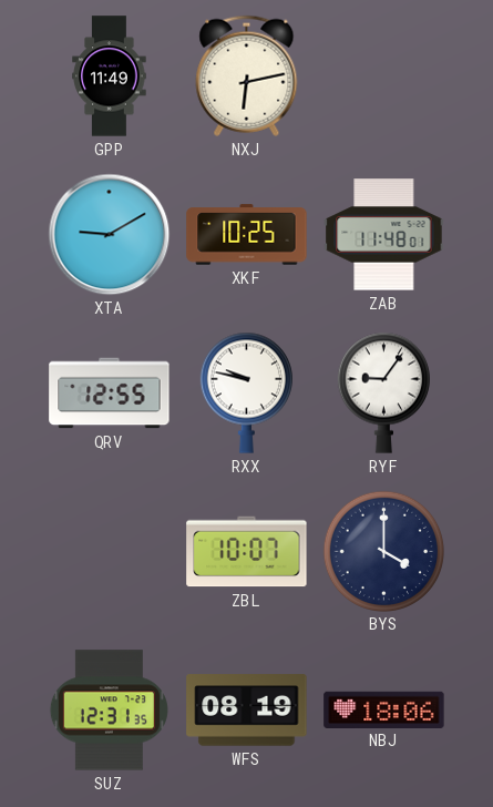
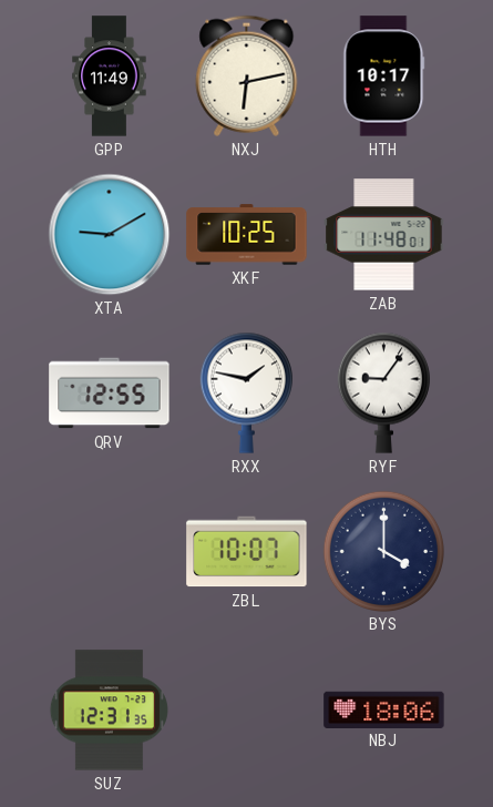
HTH: none -> 10:17
RXX: 9:47 -> 1:47
WFS: 08:19 -> none
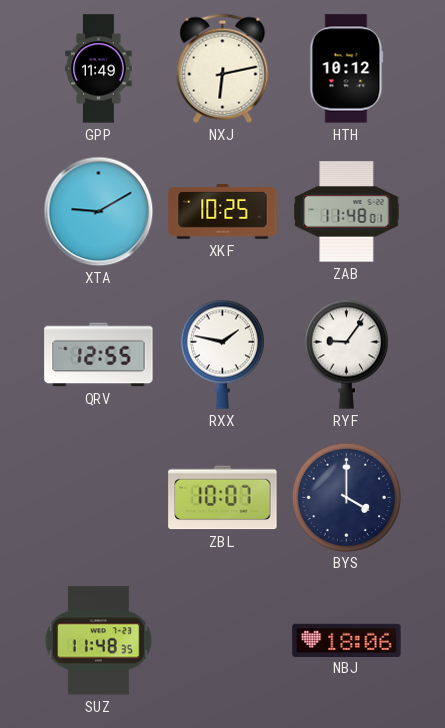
HTH: 10:17 -> 10:12
SUZ: 12:31 -> 11:48
